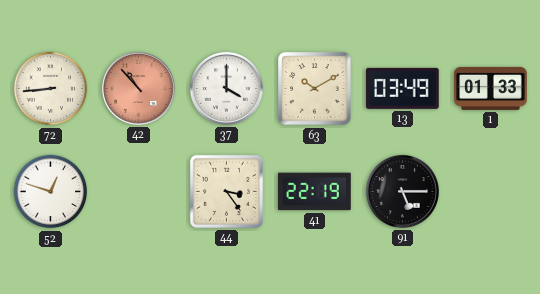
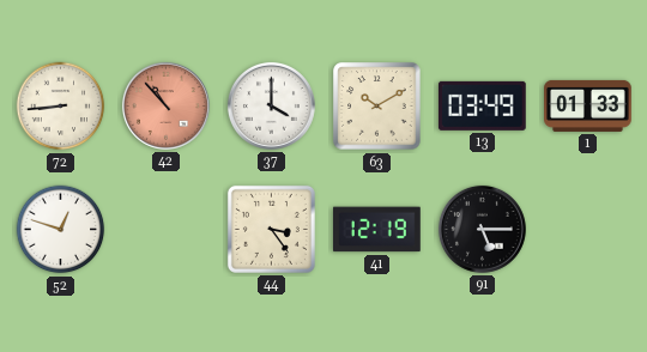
41: 22:19 -> 12:19
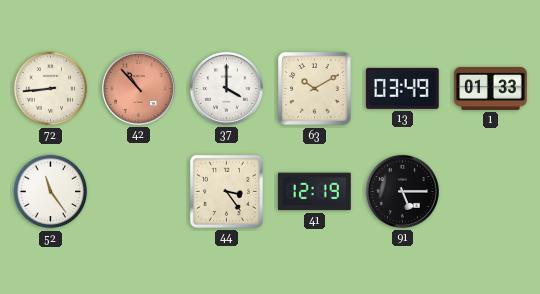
52: 12:48 -> 11:24
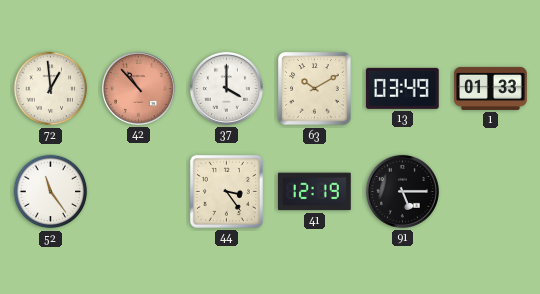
72: 8:44 -> 12:59
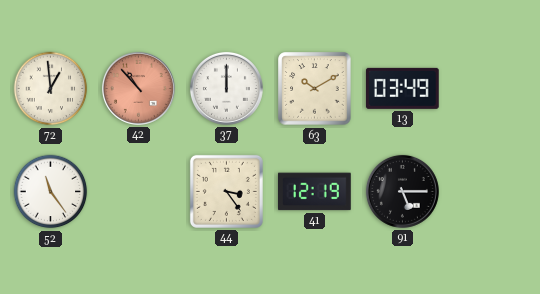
37: 4:00 -> 12:00
1: 01:33 -> none
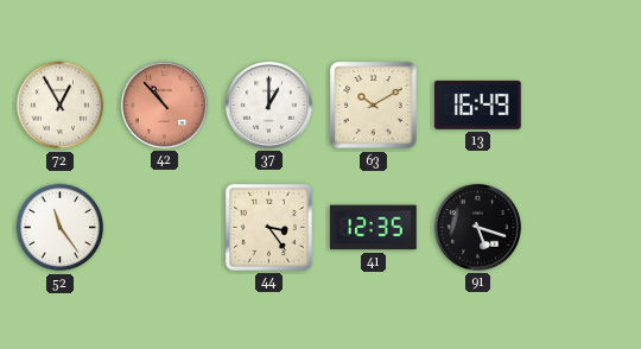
72: 12:59 -> 12:55
37: 12:00 -> 1:00
13: 03:49 -> 16:49
41: 12:19 -> 12:35
91: 5:15 -> 5:18
